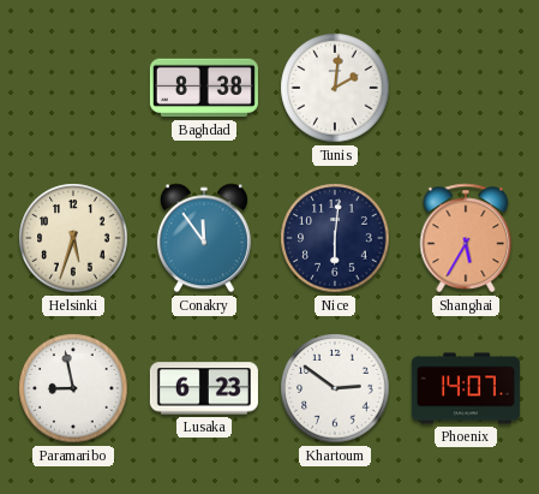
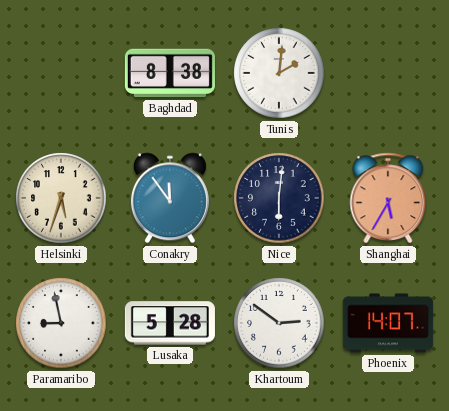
Lusaka: 6:23 -> 5:28
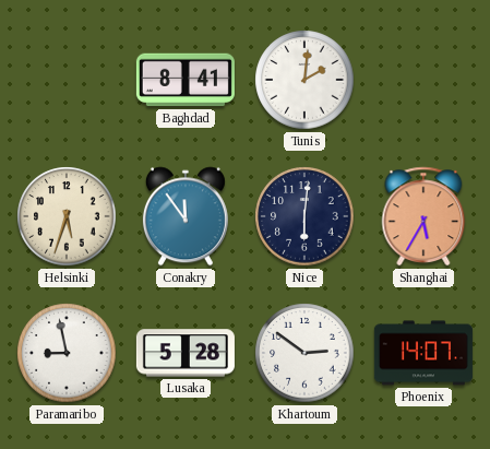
Baghdad: 8:38 -> 8:41
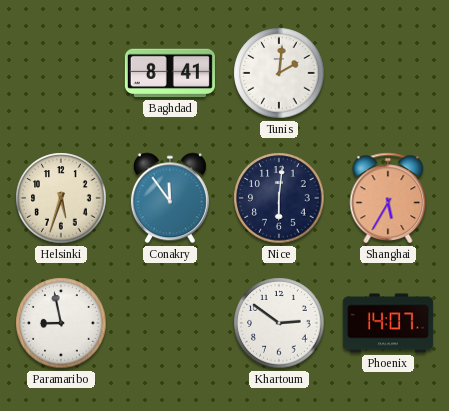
Lusaka: 5:28 -> none
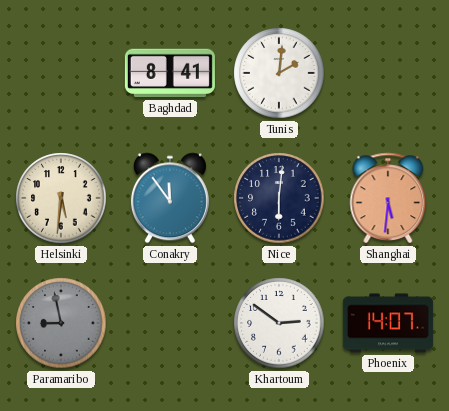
Helsinki: 5:33 -> 5:31
Shanghai: 5:35 -> 5:31
Paramaribo dial: white -> grey
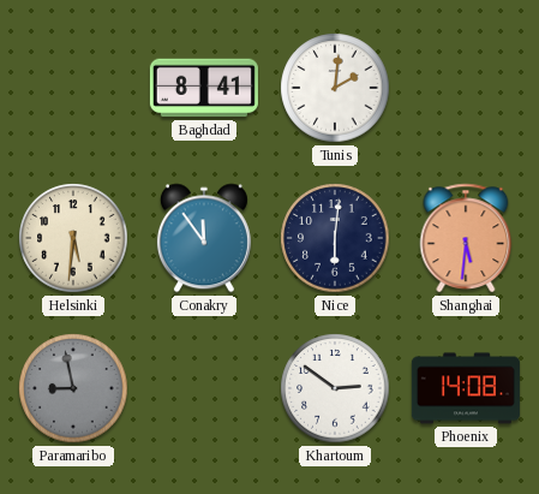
Phoenix: 14:07 -> 14:08
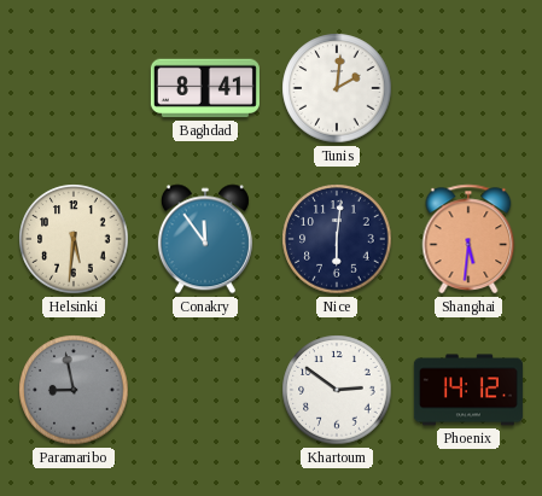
Phoenix: 14:08 -> 14:12
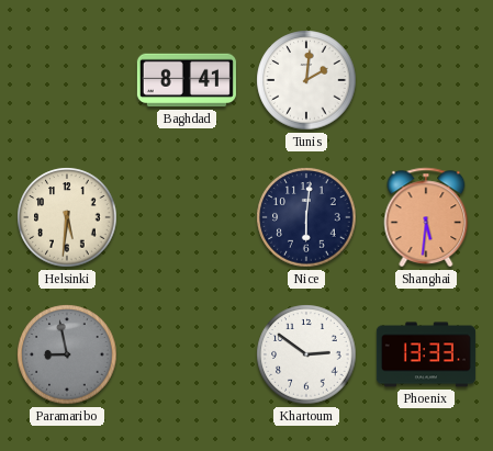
Conakry: 11:54 -> none
Phoenix: 14:12 -> 13:33
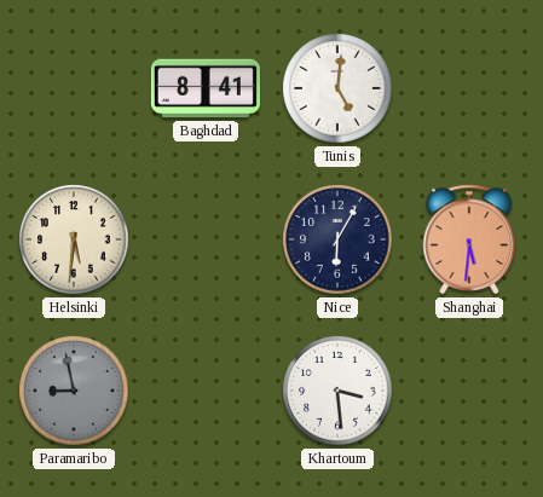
Tunis: 2:01 -> 5:01
Nice: 6:01 -> 6:05
Khartoum: 2:51 -> 3:29
Phoenix: 13:33 -> none
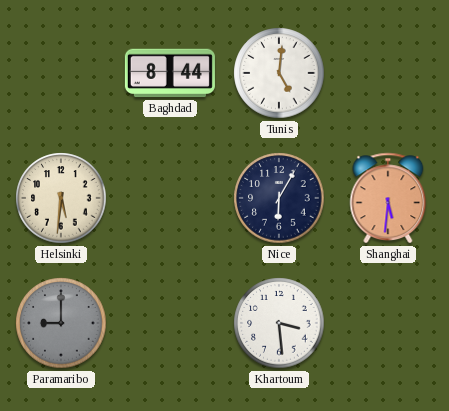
Baghdad: 8:41 -> 8:44
Paramaribo: 8:58 -> 9:00
